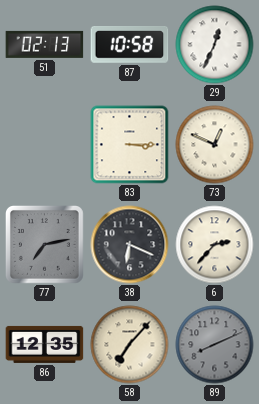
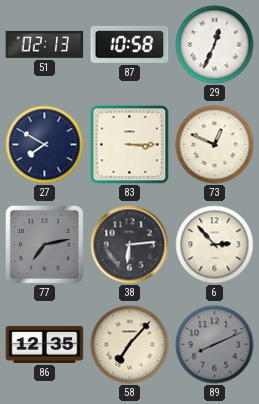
27: none -> 7:50
38: 6:19 -> 6:14
6: 2:37 -> 2:53
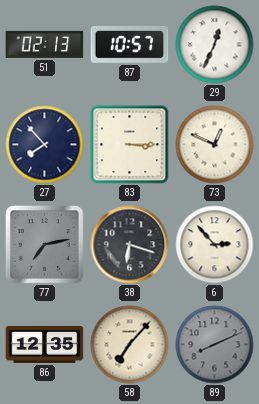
87: 10:58 -> 10:57
27: 7:50 -> 7:53
38: 6:14 -> 6:18
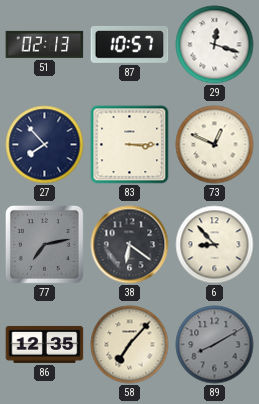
29: 12:34 -> 12:18
38: 6:18 -> 6:21
6: 2:53 -> 8:53
89: 8:11 -> 8:10
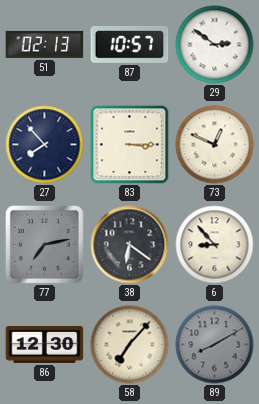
29: 12:18 -> 2:51
86: 12:35 -> 12:30
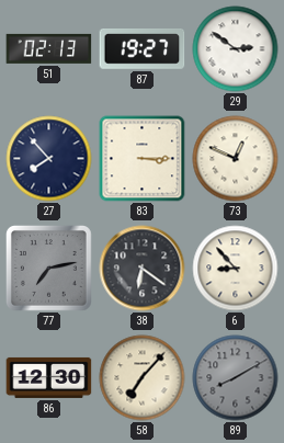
87: 10:57 -> 19:27
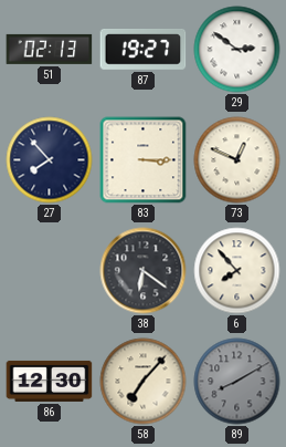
77: 7:13 -> none
6: 8:53 -> 7:53
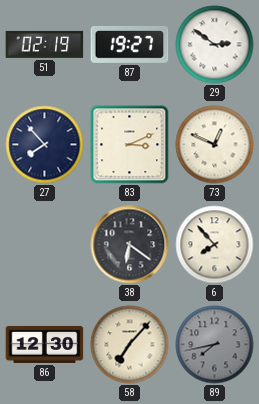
51: 02:13 -> 02:19
83: 3:15 -> 3:11
89: 8:10 -> 7:43
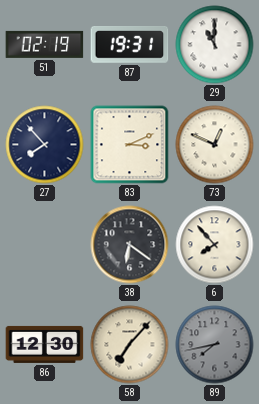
87: 19:27 -> 19:31
29: 2:51 -> 11:00
